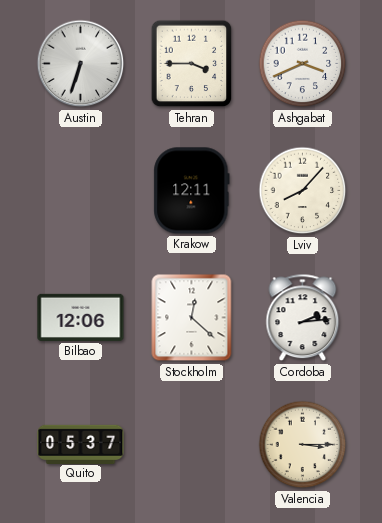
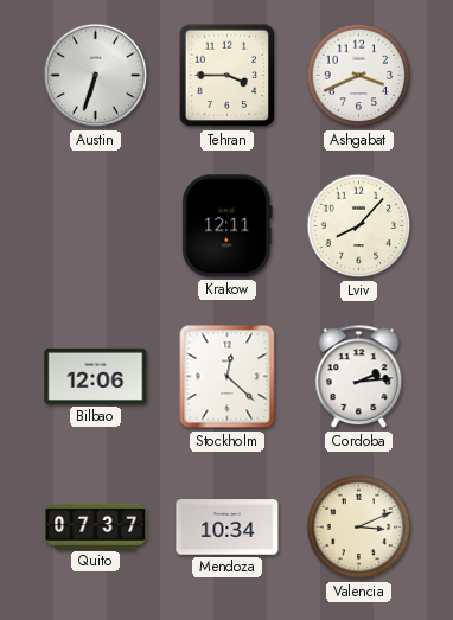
Quito: 05:37 -> 07:37
Mendoza: none -> 10:34
Valencia: 3:15 -> 3:11
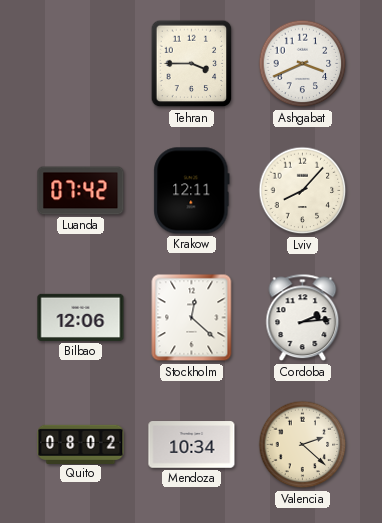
Austin: 6:33 -> none
Luanda: none -> 07:42
Quito: 07:37 -> 08:02
Valencia: 3:11 -> 2:22
